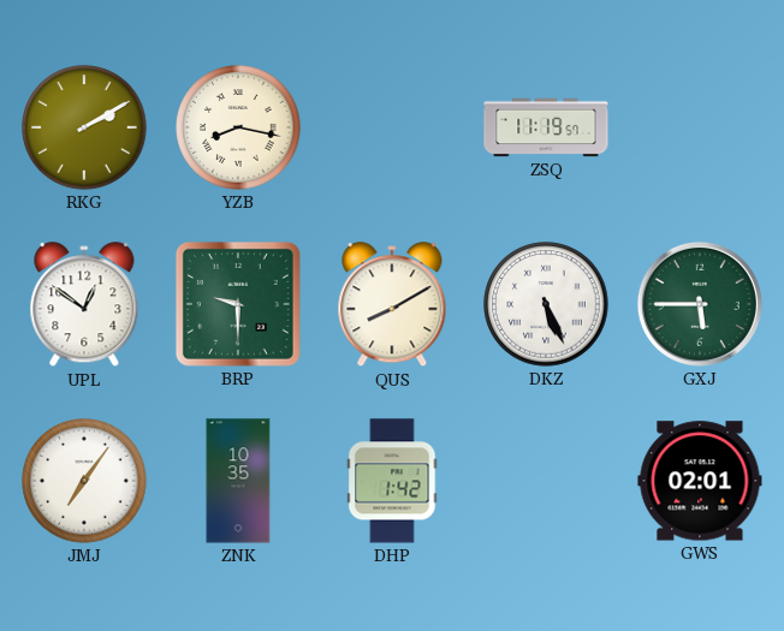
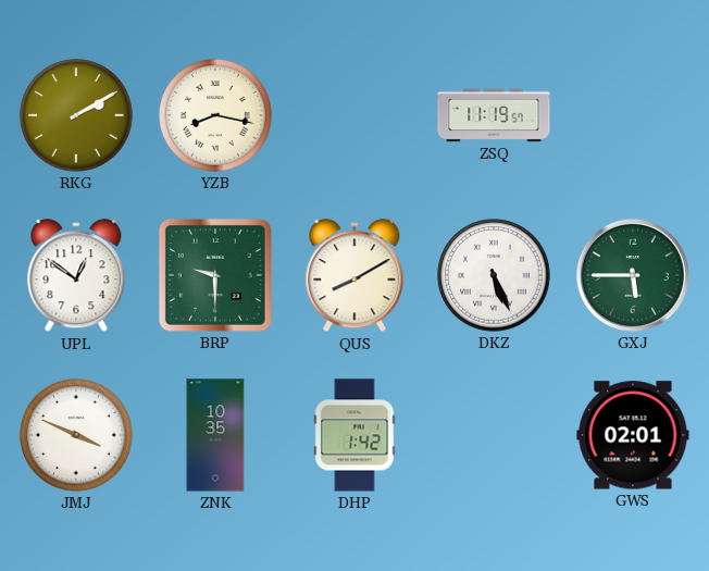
JMJ: 7:06 -> 3:49
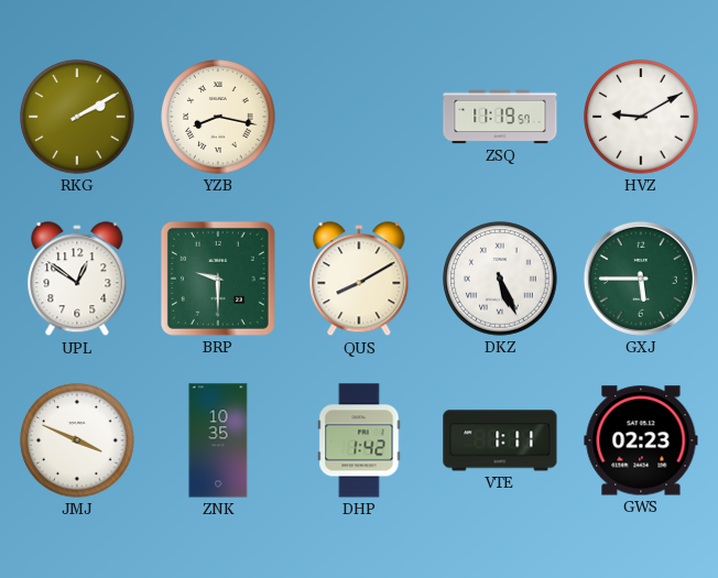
HVZ: none -> 9:10
VTE: none -> 1:11
GWS: 02:01 -> 02:23
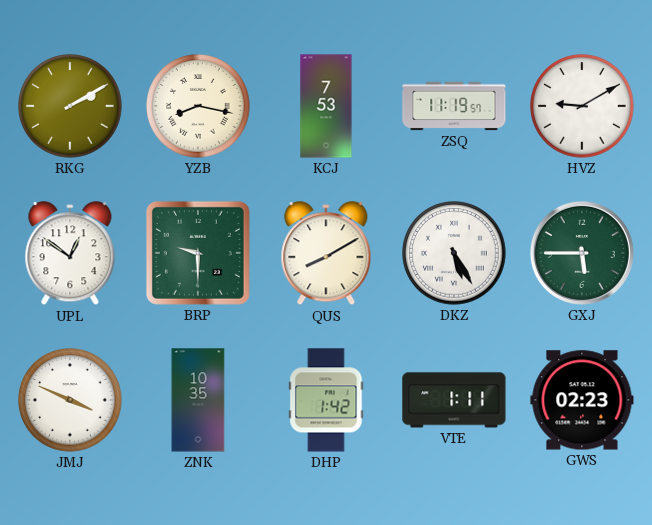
KCJ: none -> 7:53
DKZ: 5:26 -> 5:25
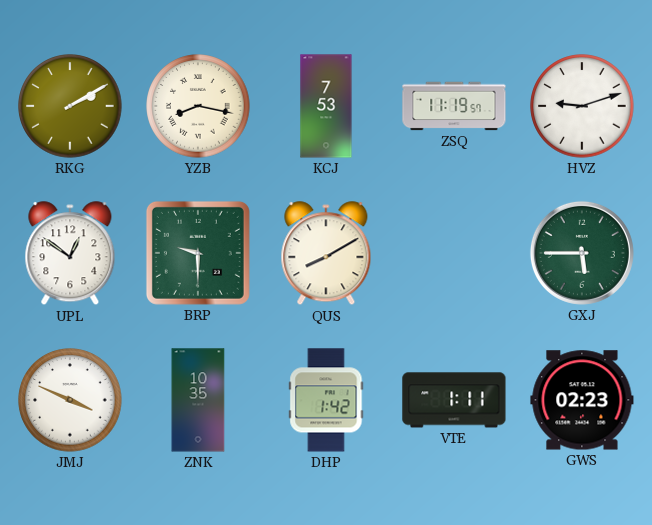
HVZ: 9:10 -> 9:12
DKZ: 5:25 -> none
